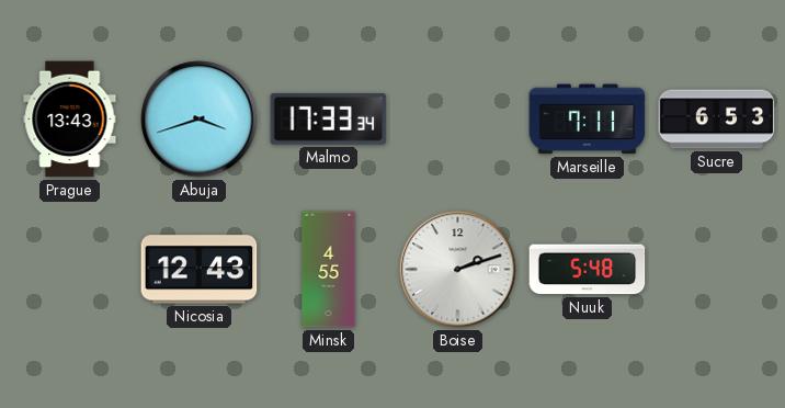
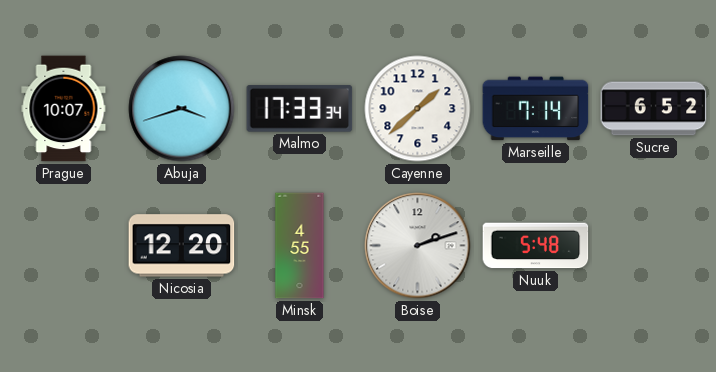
Prague: 13:43 -> 10:07
Cayenne: none -> 1:38
Marseille: 7:11 -> 7:14
Sucre: 6:53 -> 6:52
Nicosia: 12:43 -> 12:20
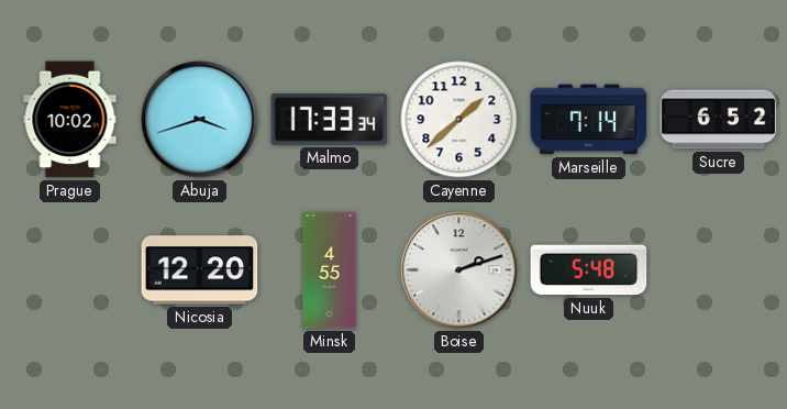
Prague: 10:07 -> 10:02
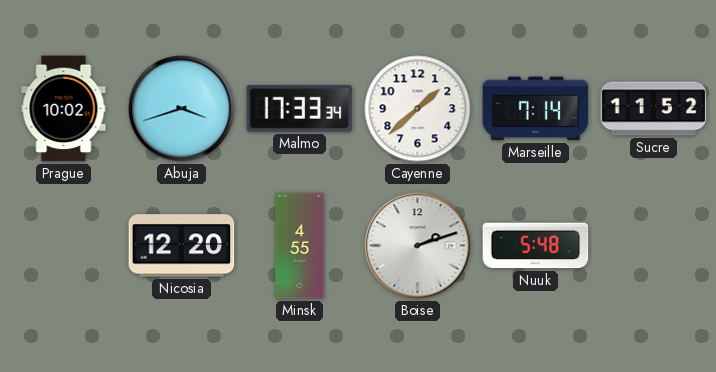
Sucre: 6:52 -> 11:52
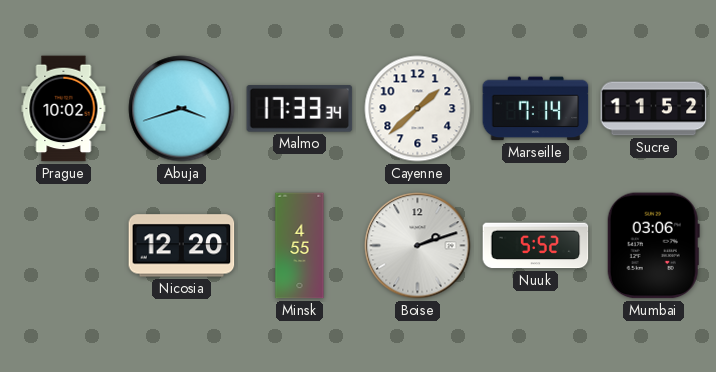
Nuuk: 5:48 -> 5:52
Mumbai: none -> 03:06
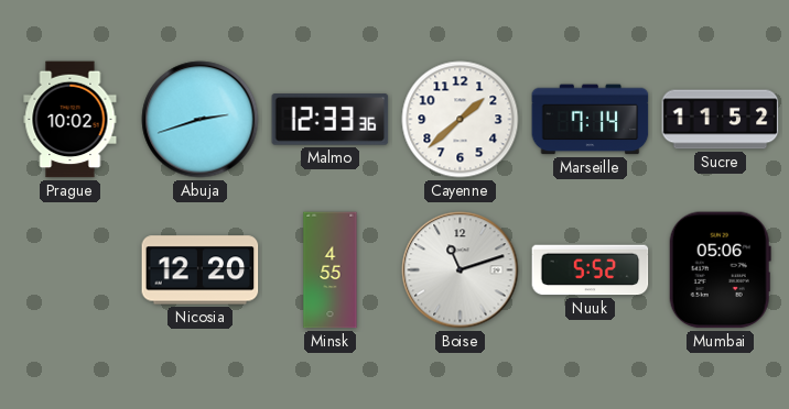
Abuja: 3:42 -> 2:42
Malmo: 17:33 -> 12:33
Boise: 2:12 -> 11:12
Mumbai: 03:06 -> 05:06
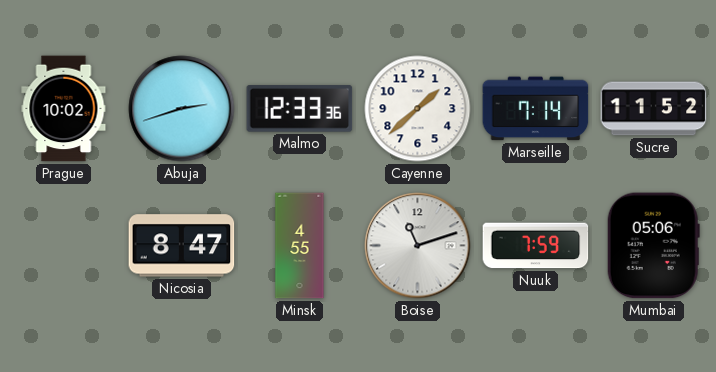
Nicosia: 12:20 -> 8:47
Nuuk: 5:52 -> 7:59
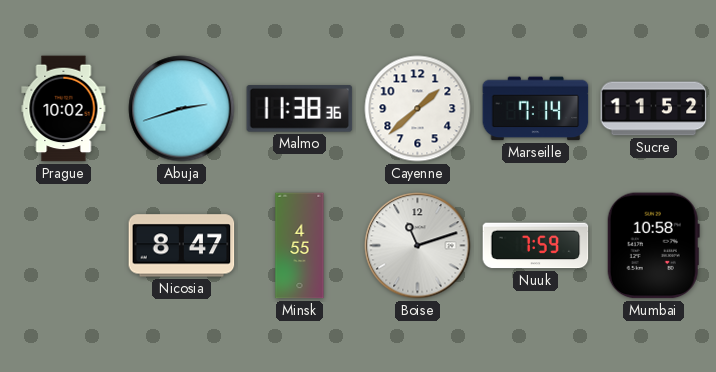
Malmo: 12:33 -> 11:38
Mumbai: 05:06 -> 10:58
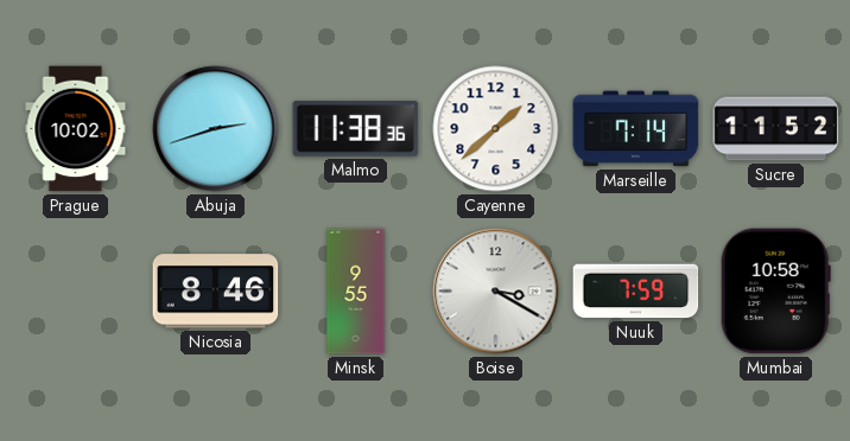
Nicosia: 8:47 -> 8:46
Minsk: 4:55 -> 9:55
Boise: 11:12 -> 3:20
